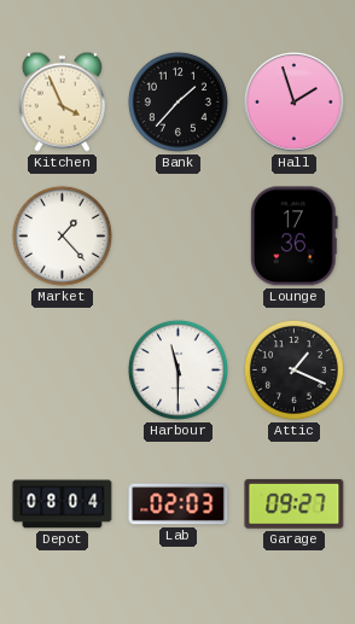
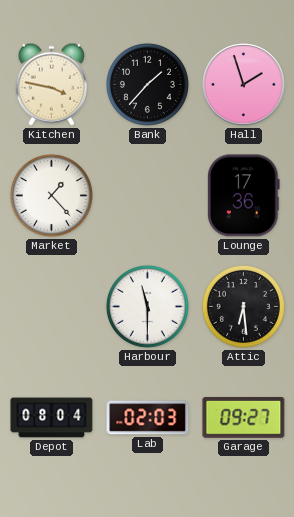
Kitchen: 3:56 -> 3:47
Attic: 1:19 -> 6:29
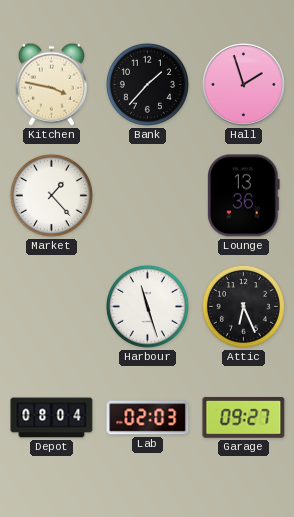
Lounge: 17:36 -> 13:36
Harbour: 11:30 -> 11:27
Attic: 6:29 -> 6:26
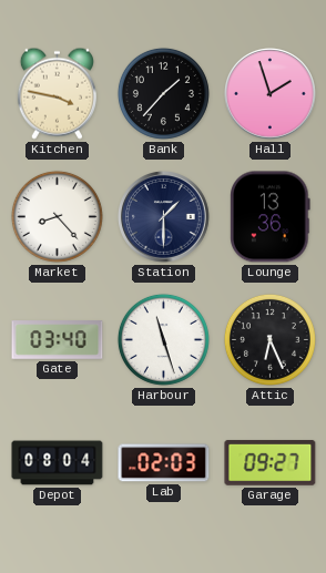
Market: 1:23 -> 8:23
Station: none -> 1:30
Gate: none -> 03:40
